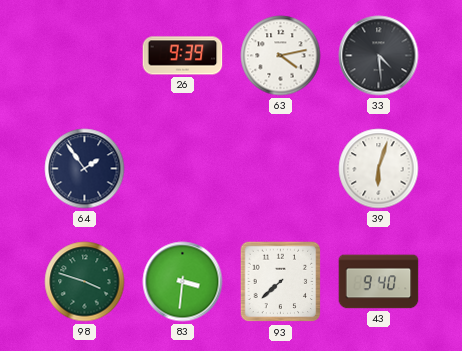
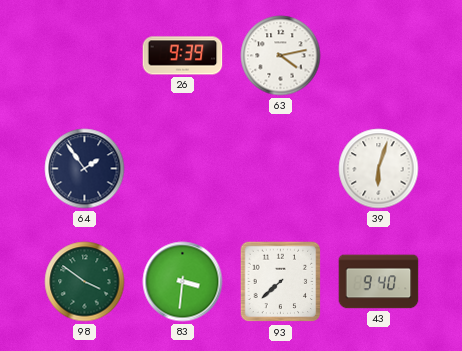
33: 4:29 -> none
98: 3:48 -> 3:51
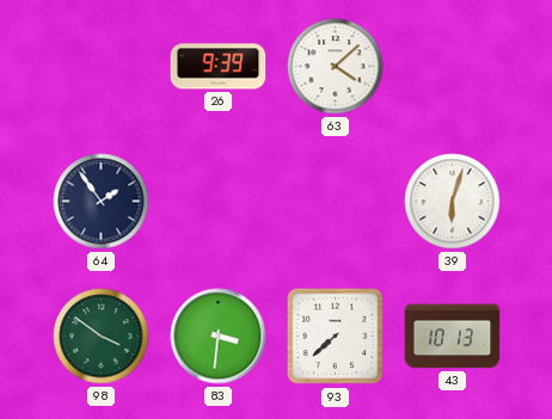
63: 4:13 -> 4:08
43: 9:40 -> 10:13
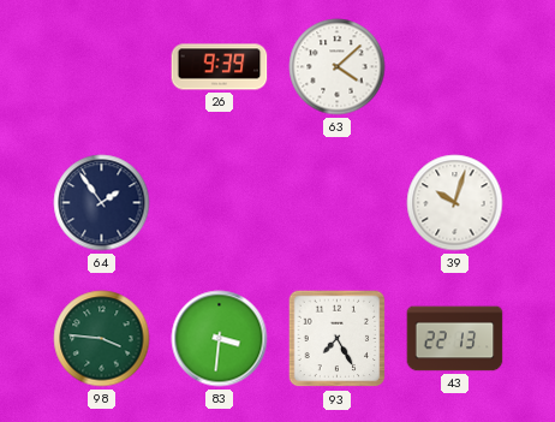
39: 6:03 -> 10:03
98: 3:51 -> 3:46
93: 7:38 -> 7:25
43: 10:13 -> 22:13
